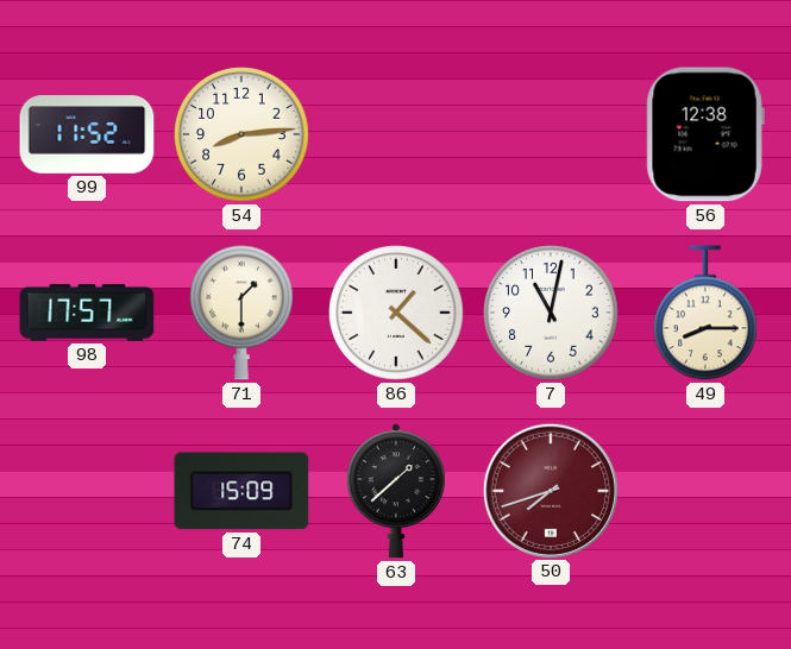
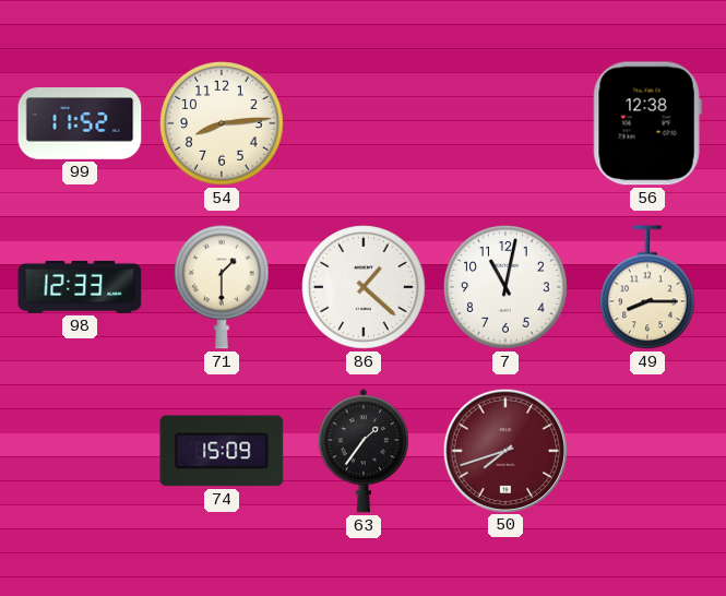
98: 17:57 -> 12:33
63: 1:38 -> 1:36
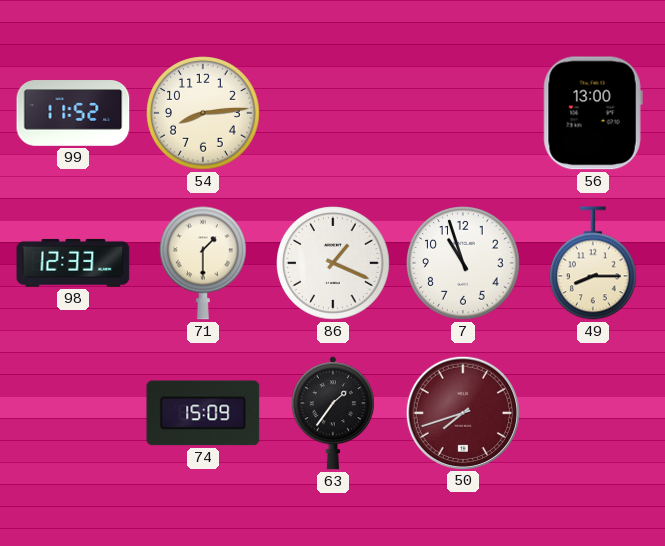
56: 12:38 -> 13:00
86: 1:22 -> 1:19
7: 11:02 -> 10:57
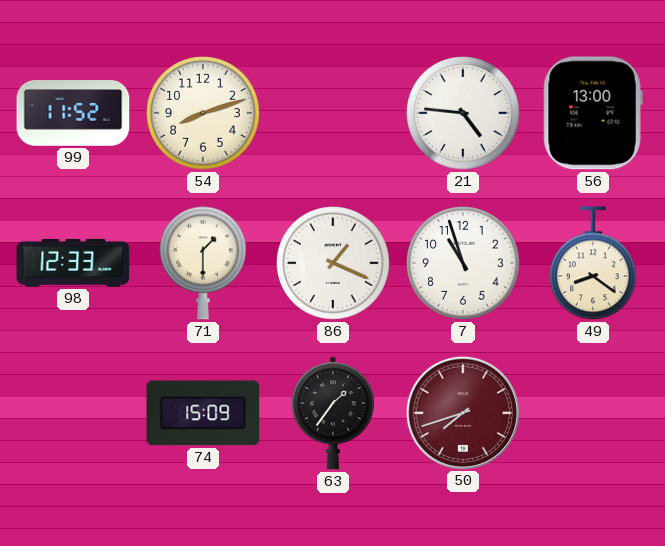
54: 8:14 -> 8:12
21: none -> 4:46
49: 8:15 -> 8:21
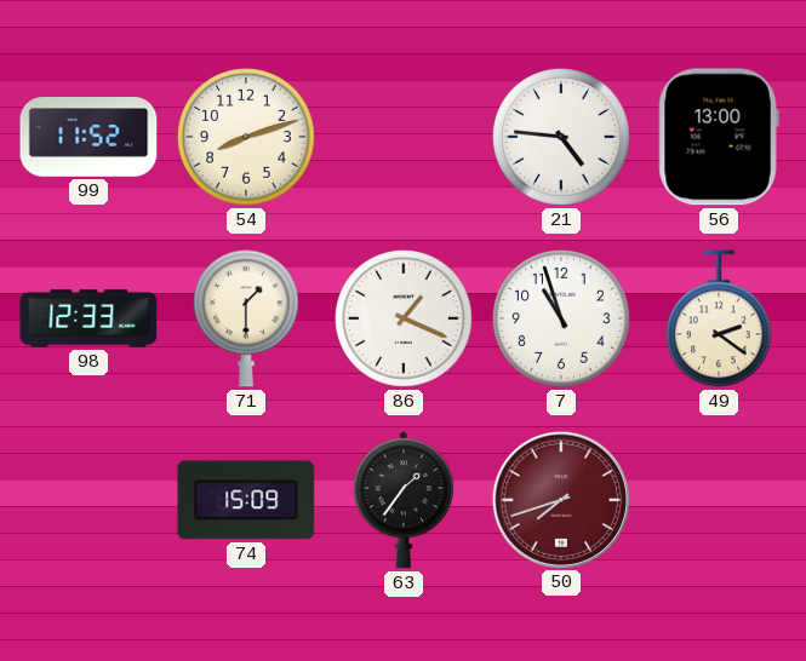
49: 8:21 -> 2:21
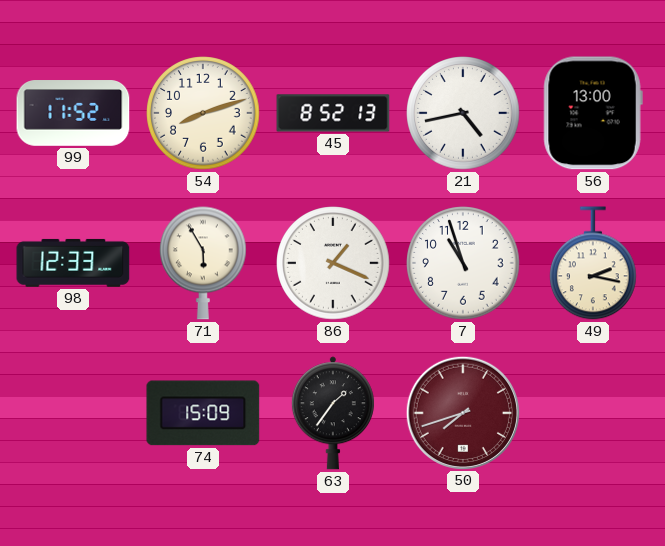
45: none -> 8:52
21: 4:46 -> 4:43
71: 1:30 -> 5:55
49: 2:21 -> 2:17
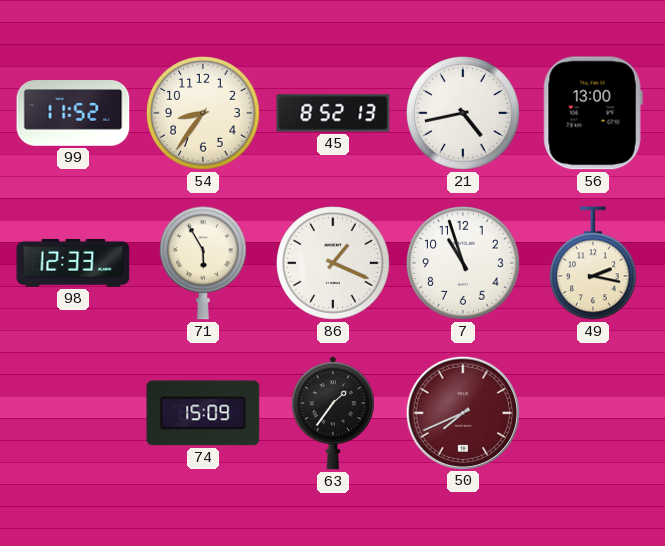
54: 8:12 -> 8:36
50: 7:42 -> 7:41
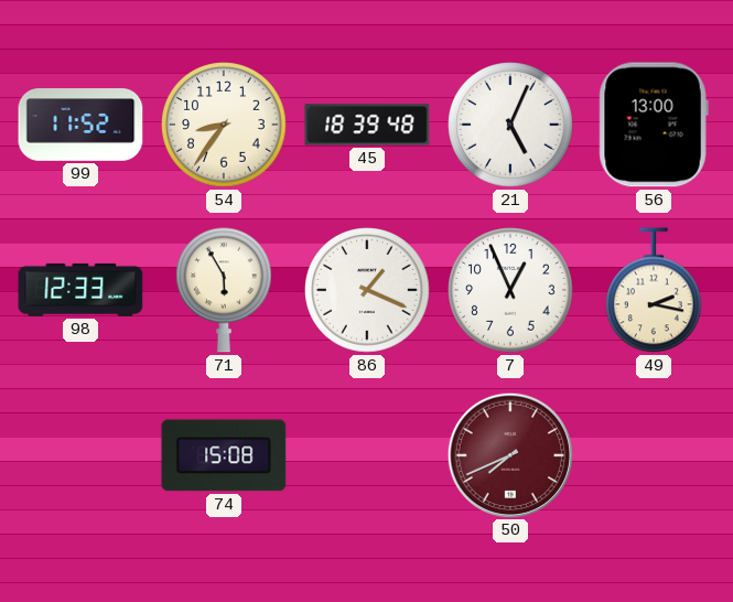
45: 8:52 -> 18:39
21: 4:43 -> 5:04
7: 10:57 -> 12:56
74: 15:09 -> 15:08
63: 1:36 -> none
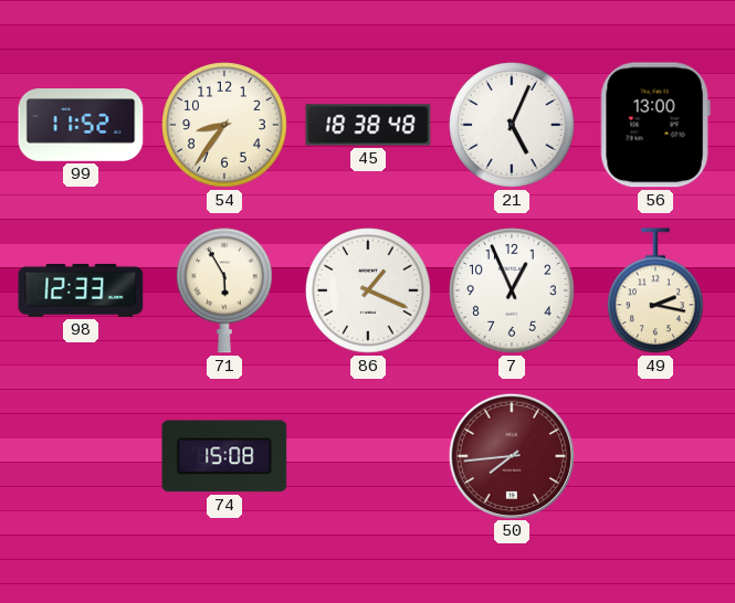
45: 18:39 -> 18:38
50: 7:41 -> 7:44
